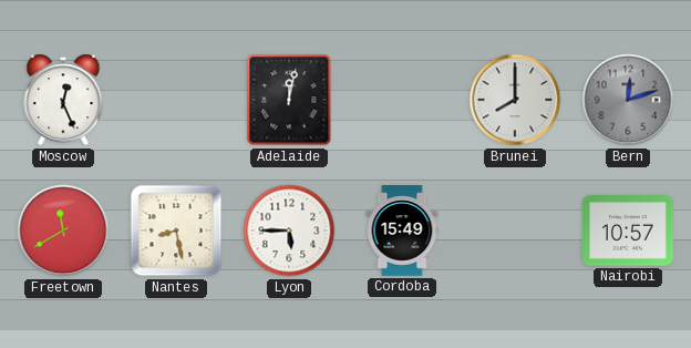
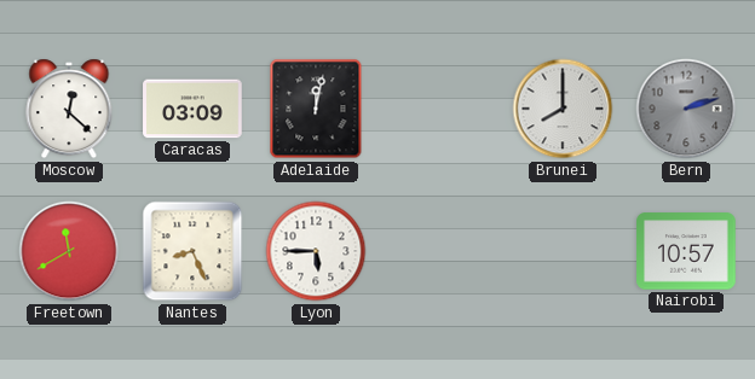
Moscow: 12:26 -> 12:22
Caracas: none -> 03:09
Bern: 12:12 -> 2:12
Nantes: 8:28 -> 8:26
Cordoba: 15:49 -> none
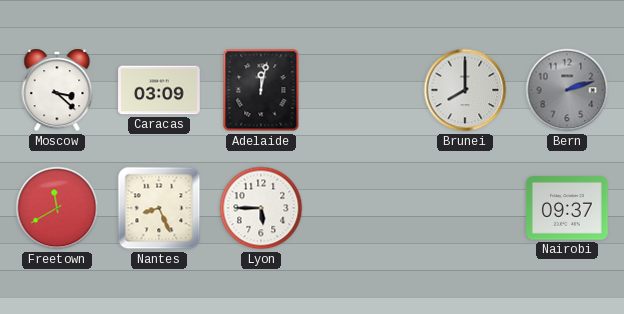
Moscow: 12:22 -> 3:22
Nairobi: 10:57 -> 09:37
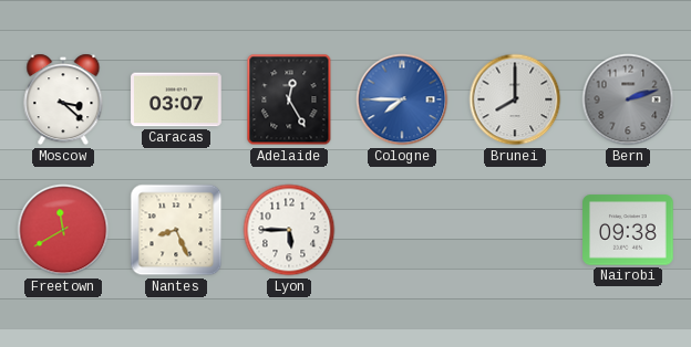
Caracas: 03:09 -> 03:07
Adelaide: 12:02 -> 12:25
Cologne: none -> 7:45
Nairobi: 09:37 -> 09:38
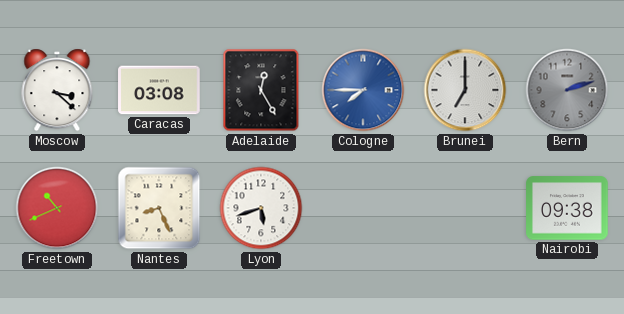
Caracas: 03:07 -> 03:08
Brunei: 8:00 -> 7:00
Freetown: 11:40 -> 10:41
Lyon: 5:45 -> 5:42
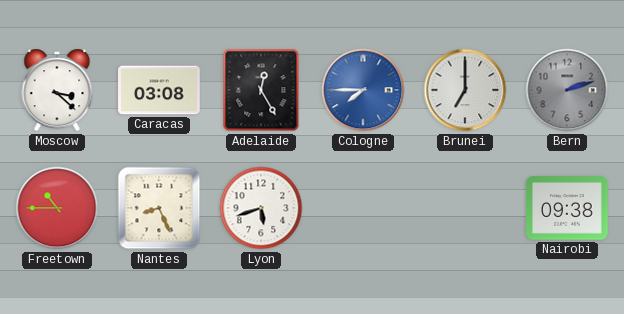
Freetown: 10:41 -> 10:45
